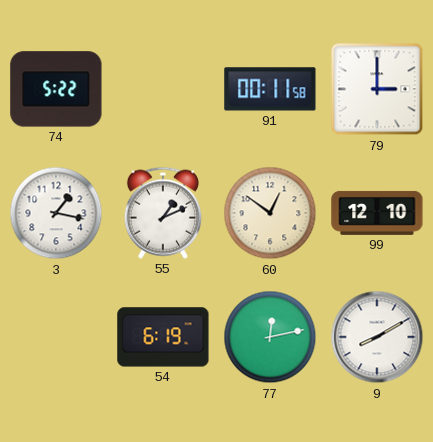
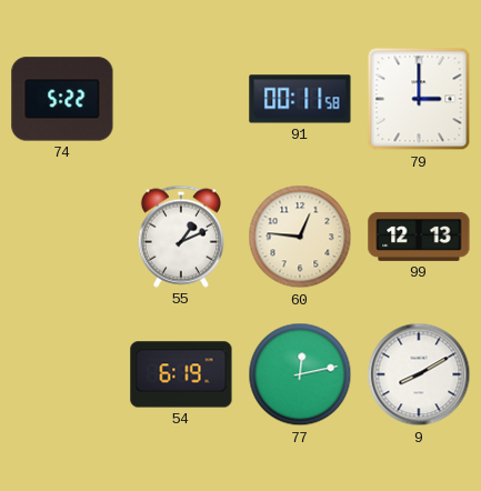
3: 1:17 -> none
60: 12:51 -> 12:46
99: 12:10 -> 12:13
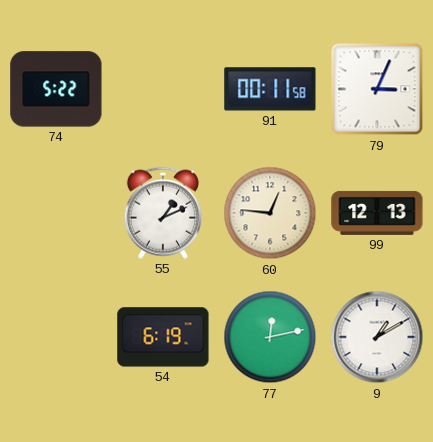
79: 3:00 -> 3:04
9: 8:10 -> 1:10
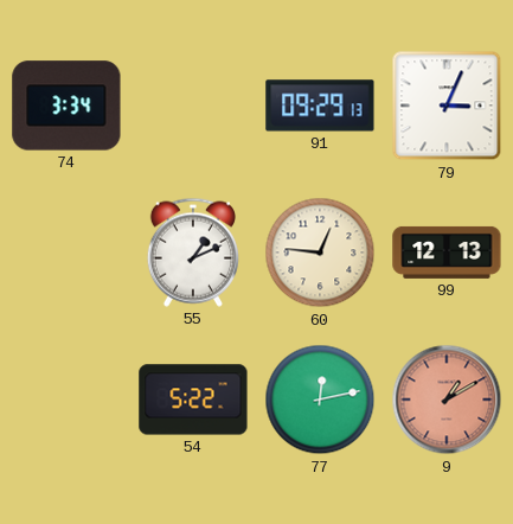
74: 5:22 -> 3:34
91: 00:11 -> 09:29
54: 6:19 -> 5:22
9 dial: white -> salmon
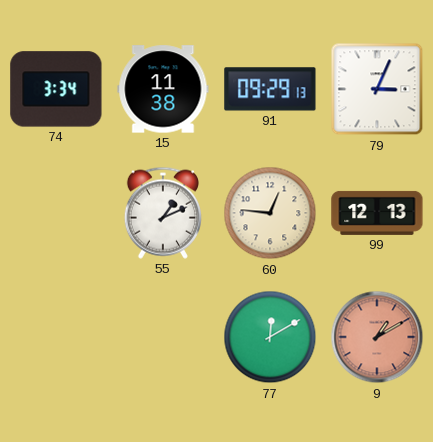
15: none -> 11:38
54: 5:22 -> none
77: 12:13 -> 12:10
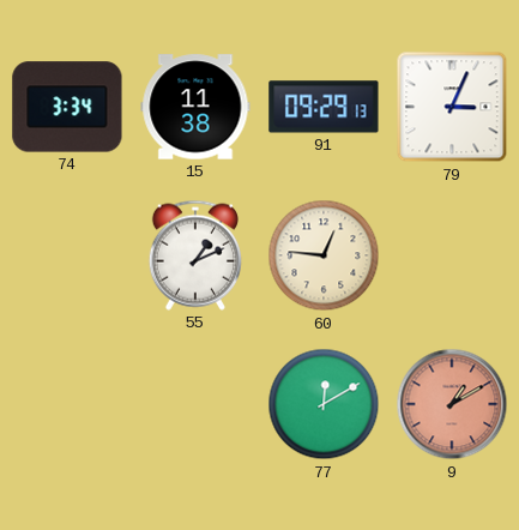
99: 12:13 -> none
